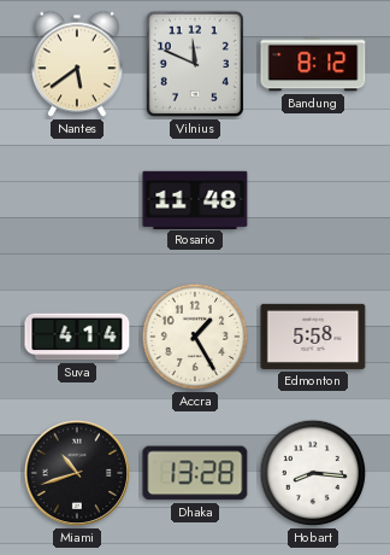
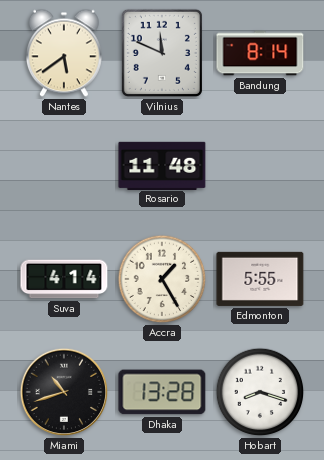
Bandung: 8:12 -> 8:14
Edmonton: 5:58 -> 5:55
Hobart: 8:16 -> 8:18
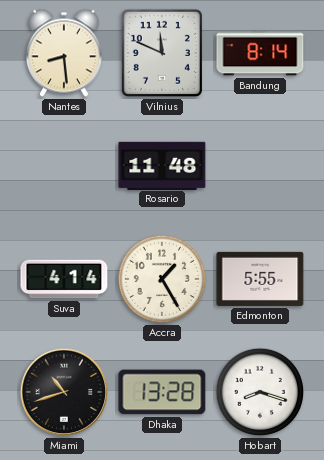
Nantes: 5:39 -> 8:29
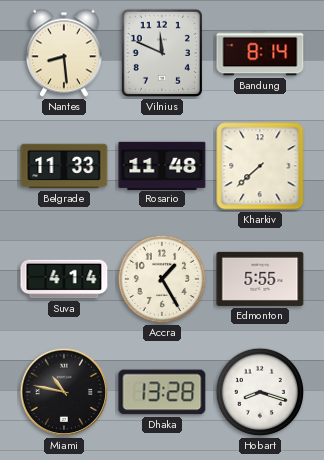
Belgrade: none -> 11:33
Kharkiv: none -> 7:38
Miami: 10:42 -> 10:47
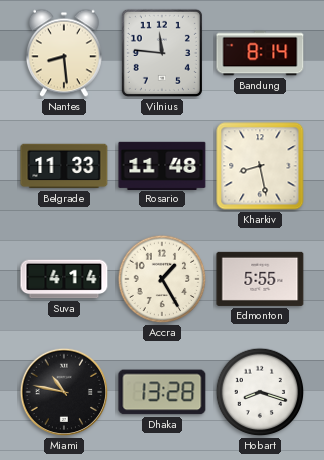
Vilnius: 11:49 -> 11:46
Kharkiv: 7:38 -> 8:28
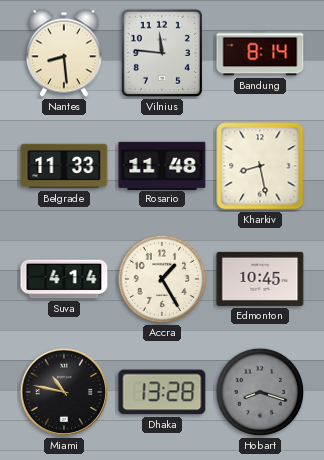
Edmonton: 5:55 -> 10:45
Hobart dial: white -> grey
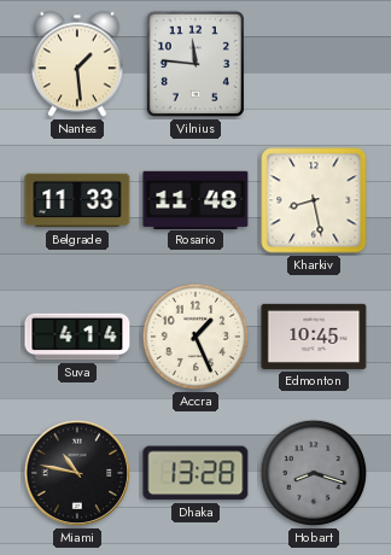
Nantes: 8:29 -> 1:29
Bandung: 8:14 -> none
Accra: 1:25 -> 1:26
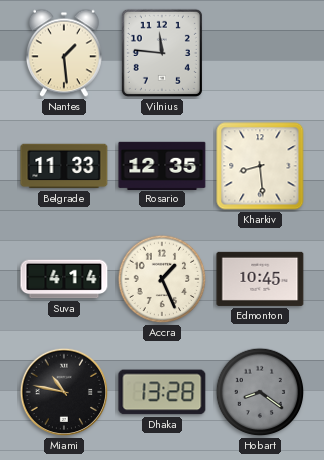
Rosario: 11:48 -> 12:35
Kharkiv: 8:28 -> 8:29
Hobart: 8:18 -> 8:21
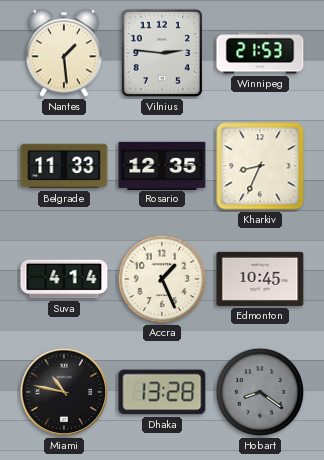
Vilnius: 11:46 -> 2:46
Winnipeg: none -> 21:53
Kharkiv: 8:29 -> 8:34
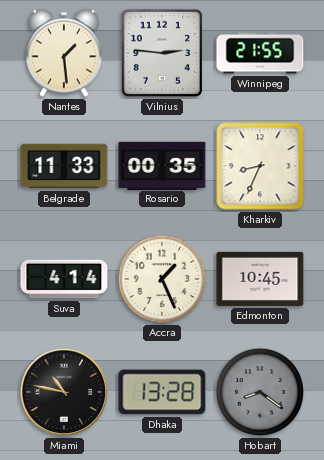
Winnipeg: 21:53 -> 21:55
Rosario: 12:35 -> 00:35
